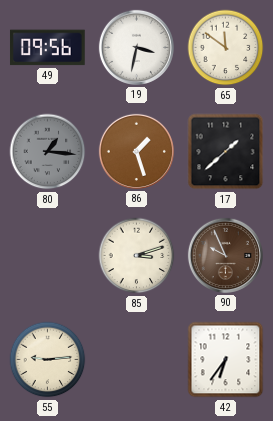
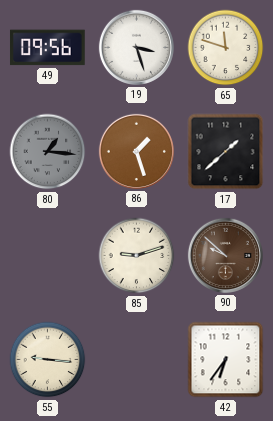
19: 3:32 -> 3:27
65: 11:51 -> 11:48
85: 3:12 -> 9:12
90: 9:56 -> 9:52
55: 9:14 -> 9:16
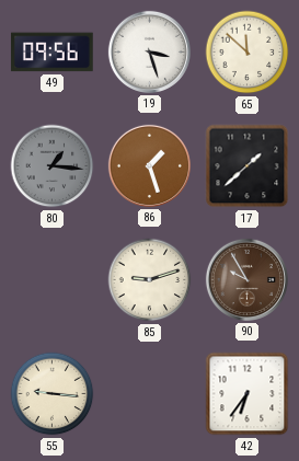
65: 11:48 -> 11:52
90: 9:52 -> 9:55
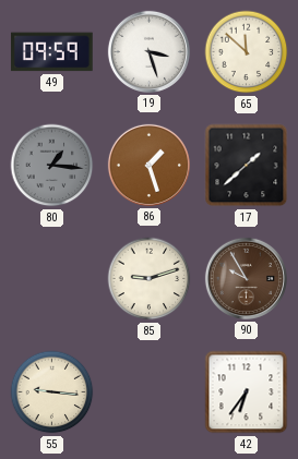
49: 09:56 -> 09:59
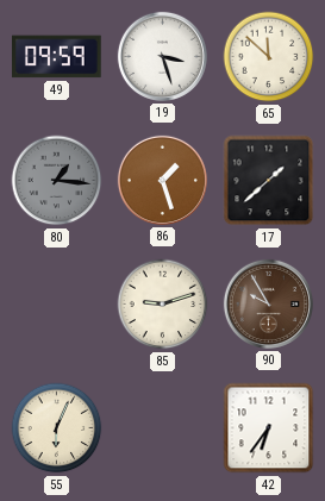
55: 9:16 -> 6:04
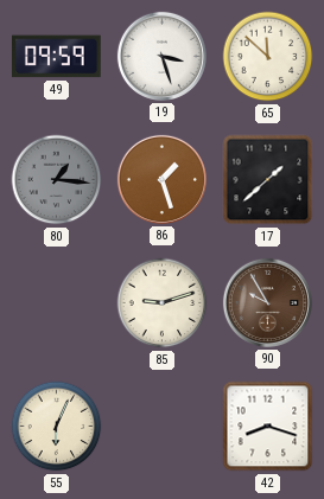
42: 6:36 -> 8:18
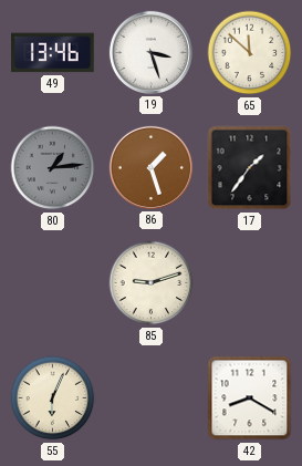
49: 09:59 -> 13:46
80: 1:16 -> 1:14
17: 1:38 -> 1:36
90: 9:55 -> none
42: 8:18 -> 8:20
